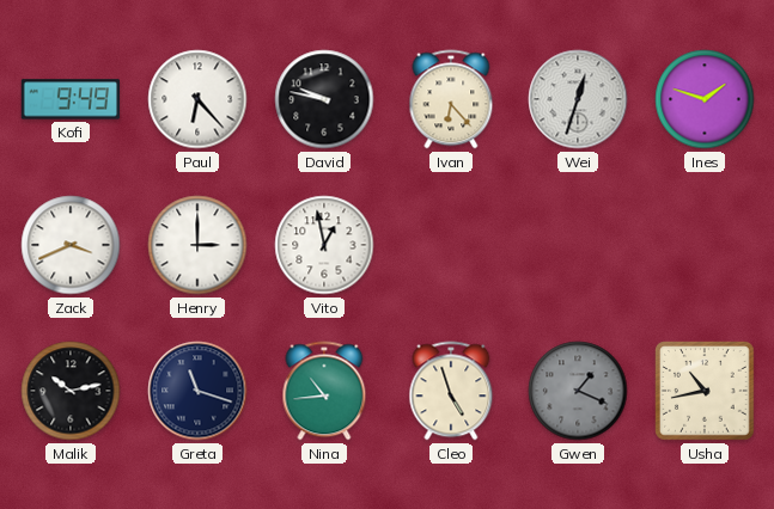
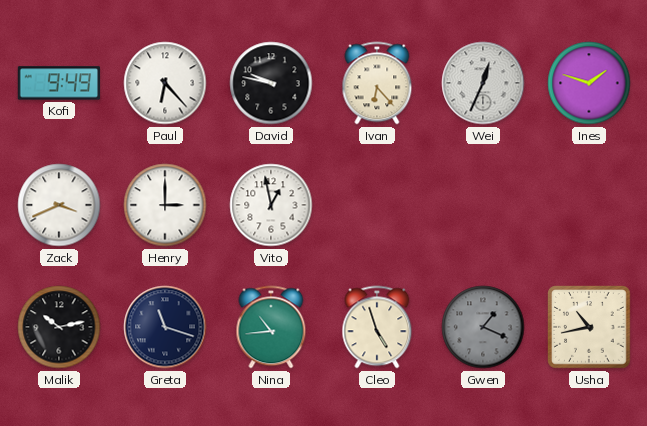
Wei: 12:33 -> 12:34
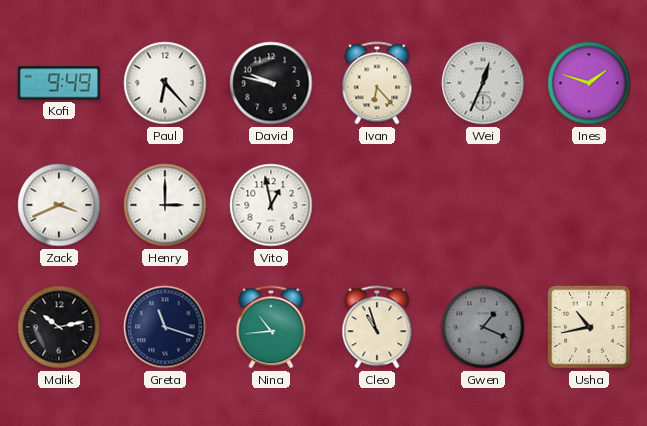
Cleo: 4:57 -> 10:57
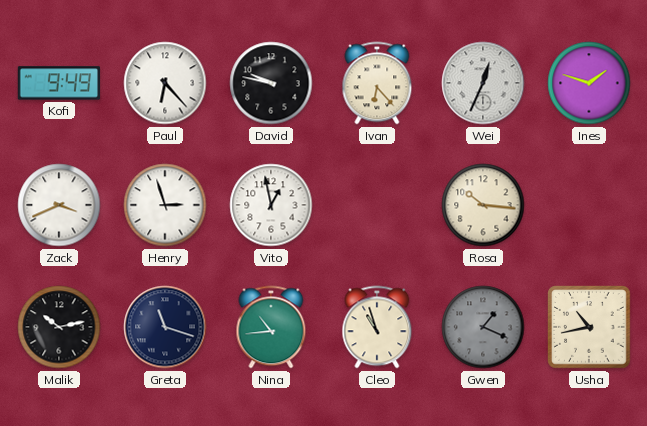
Henry: 3:00 -> 2:57
Rosa: none -> 10:16
